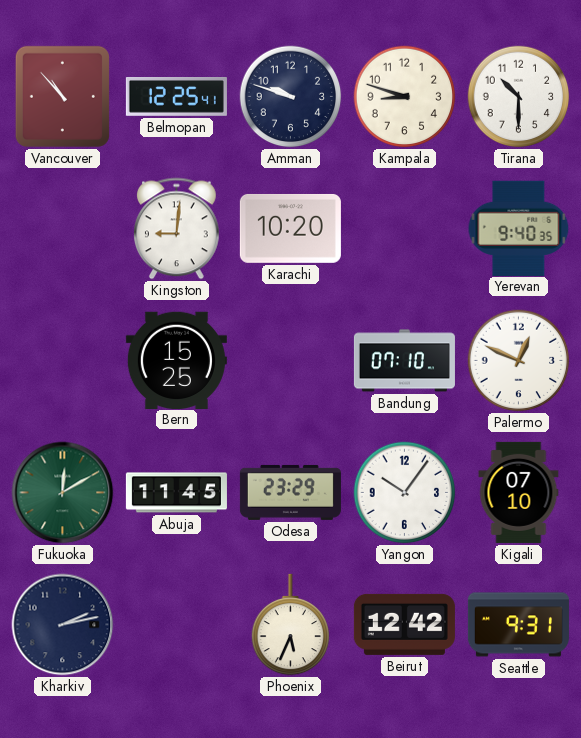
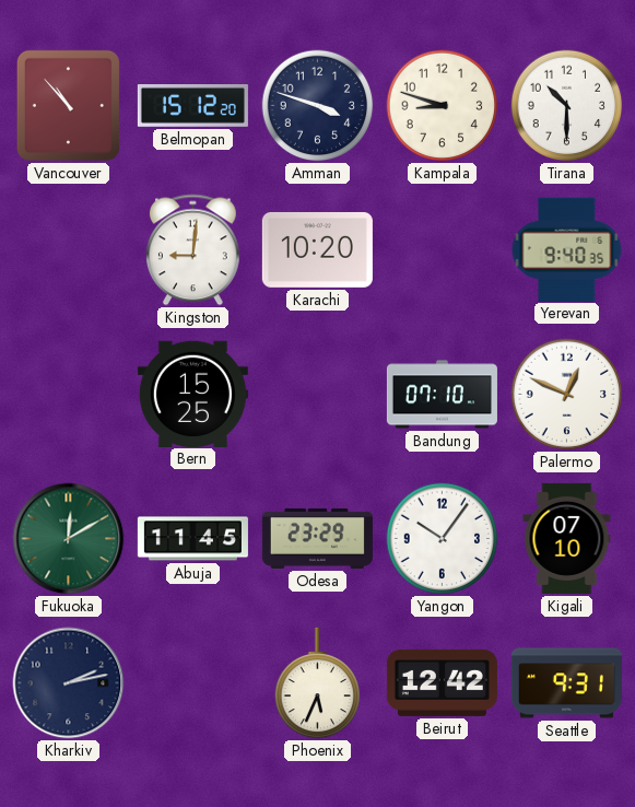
Belmopan: 12:25 -> 15:12
Amman: 9:48 -> 3:48
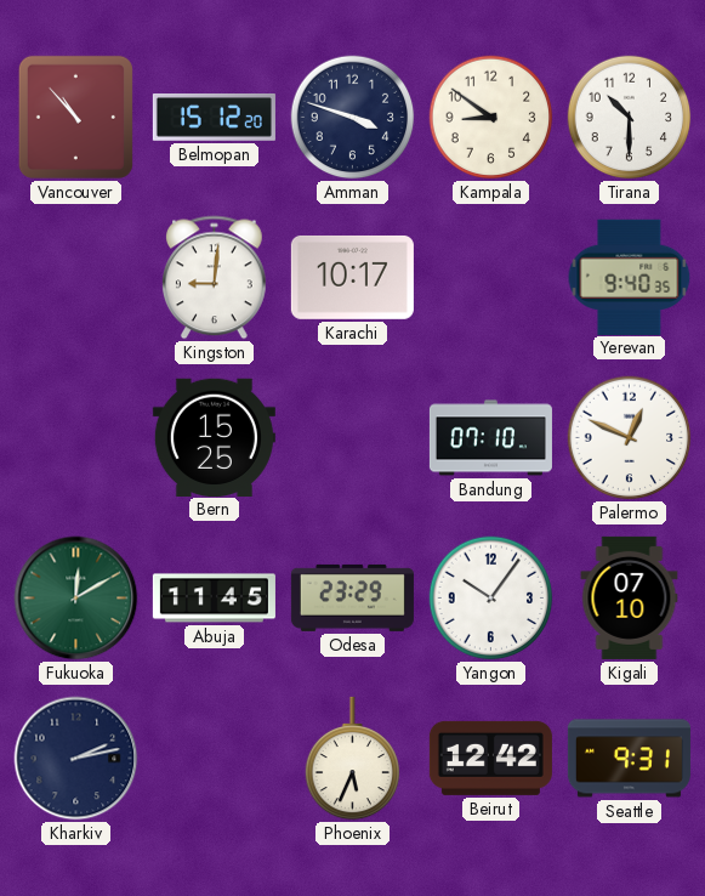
Kampala: 8:48 -> 8:51
Karachi: 10:20 -> 10:17
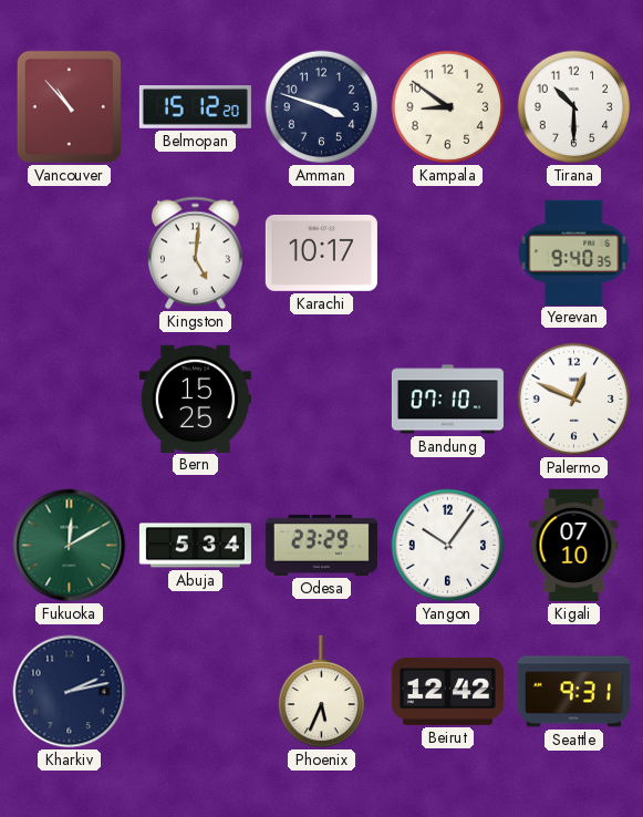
Kingston: 9:01 -> 5:01
Abuja: 11:45 -> 5:34
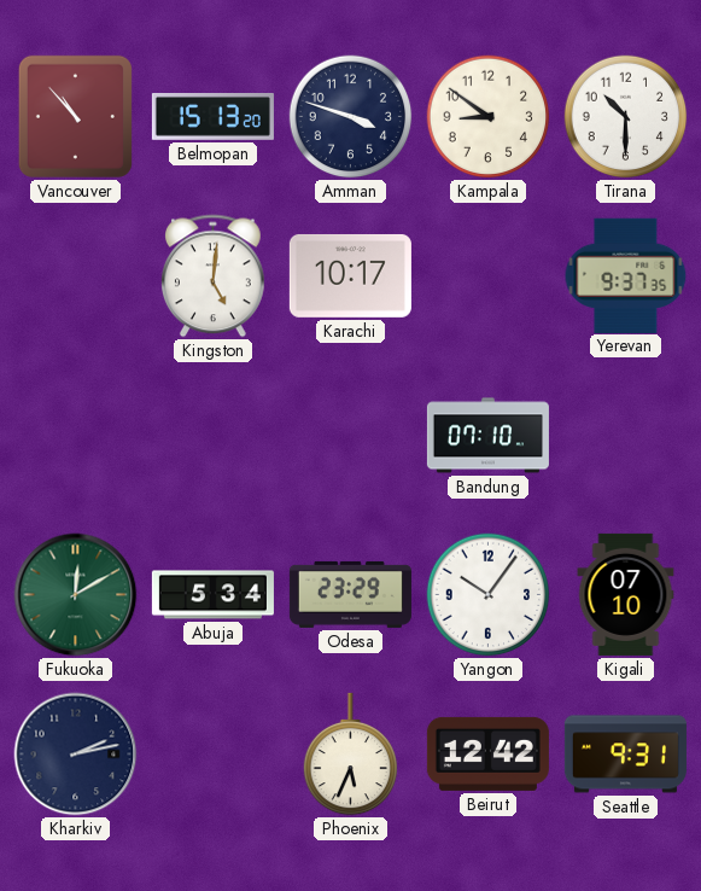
Belmopan: 15:12 -> 15:13
Yerevan: 9:40 -> 9:37
Bern: 15:25 -> none
Palermo: 12:49 -> none
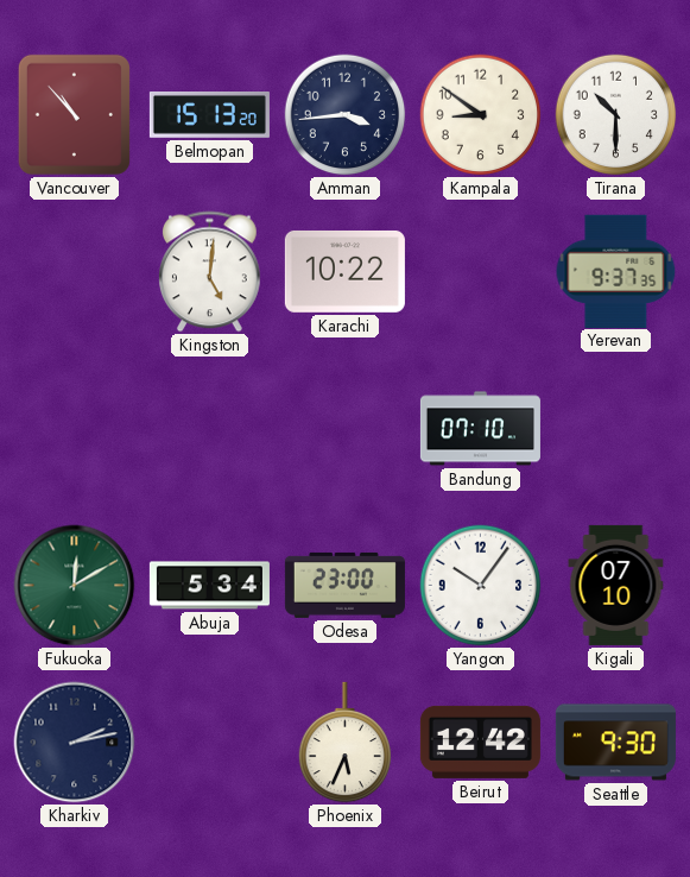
Amman: 3:48 -> 3:44
Karachi: 10:17 -> 10:22
Odesa: 23:29 -> 23:00
Seattle: 9:31 -> 9:30
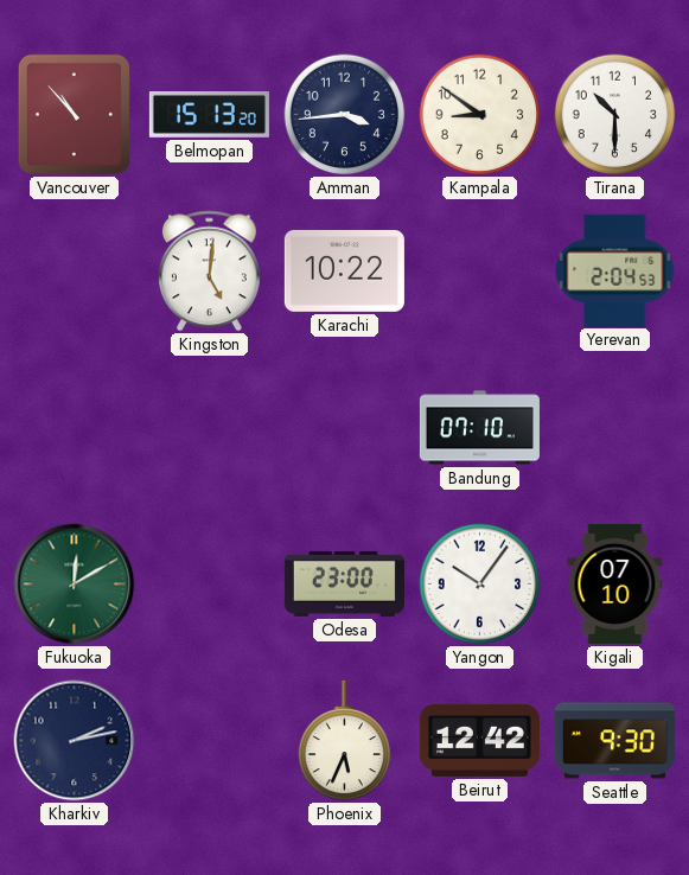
Yerevan: 9:37 -> 2:04
Abuja: 5:34 -> none
